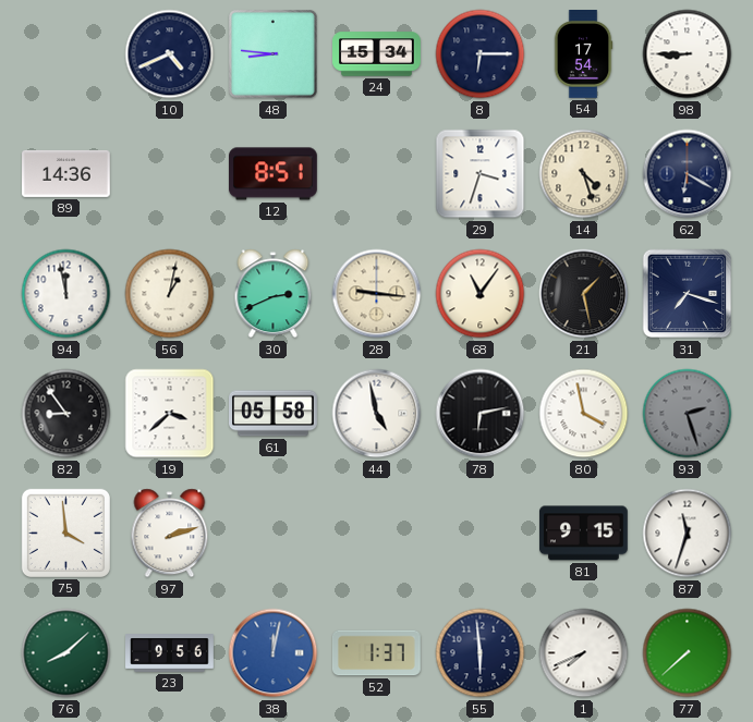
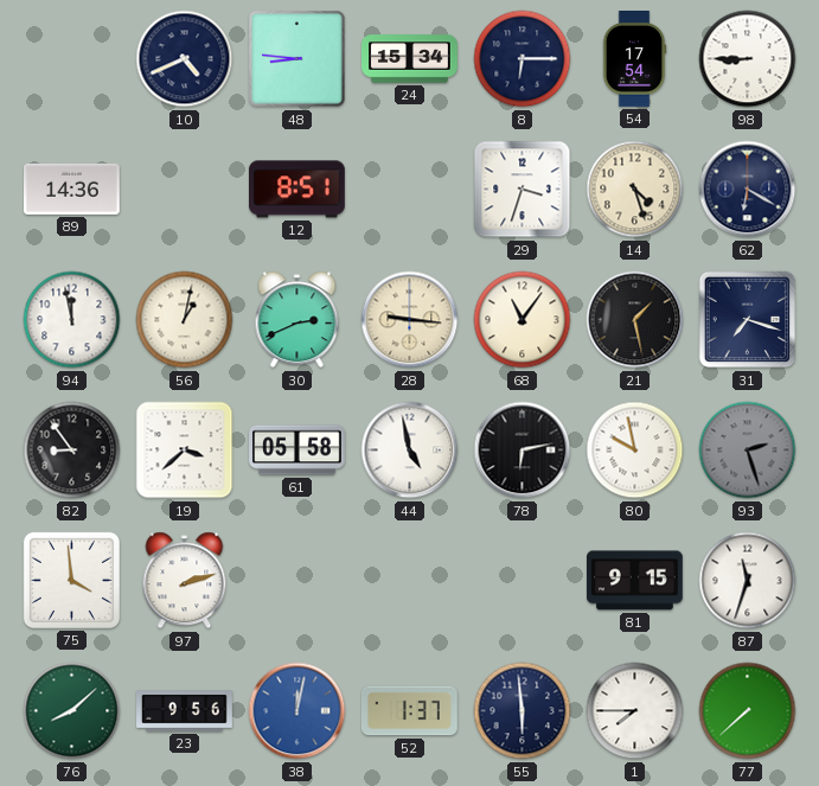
80: 3:58 -> 9:58
1: 7:41 -> 7:45
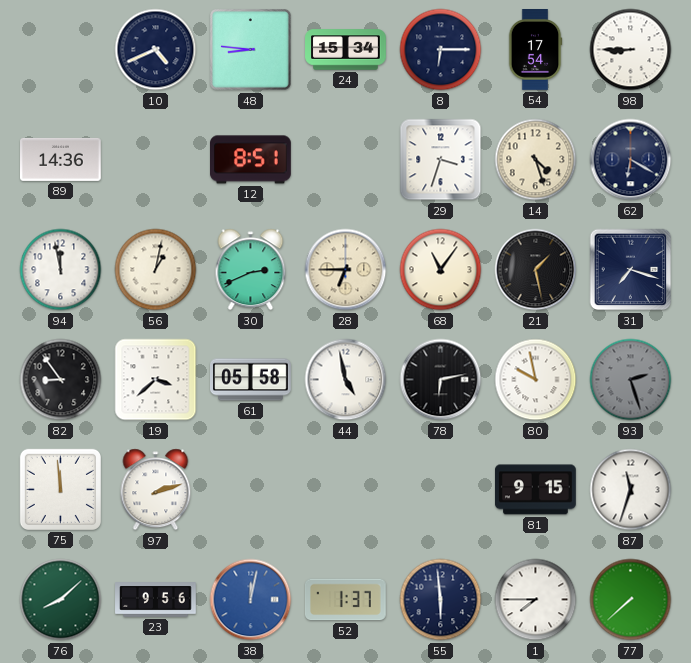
28: 9:16 -> 6:45
75: 3:59 -> 11:59
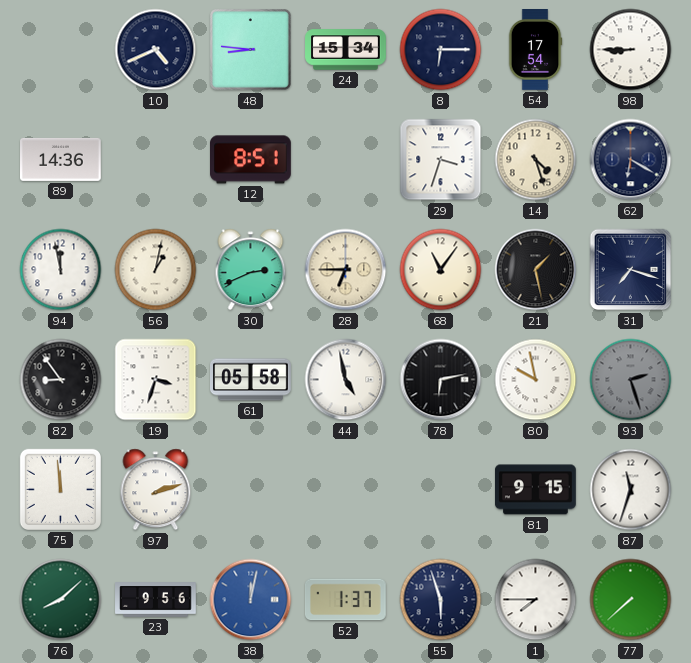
19: 3:38 -> 3:33
55: 5:59 -> 5:57
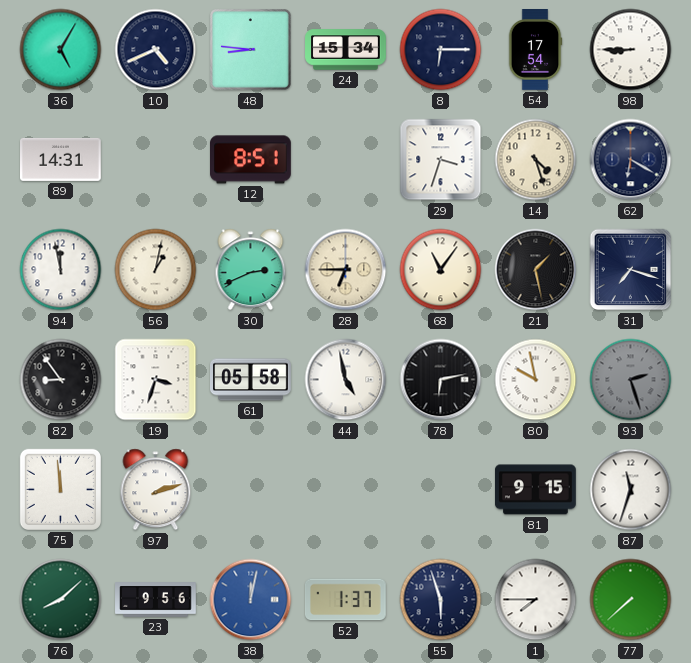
36: none -> 5:05
89: 14:36 -> 14:31
